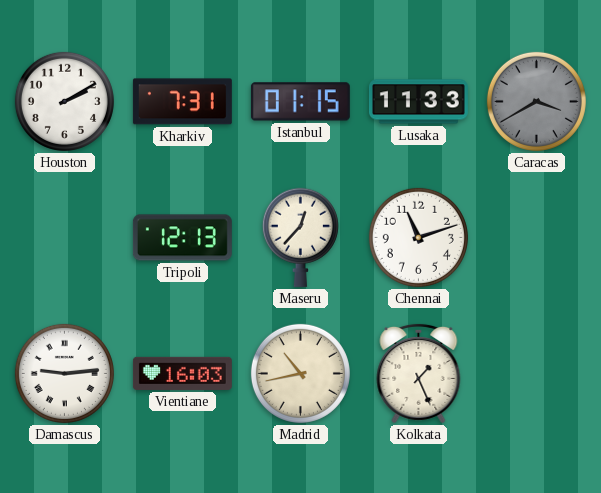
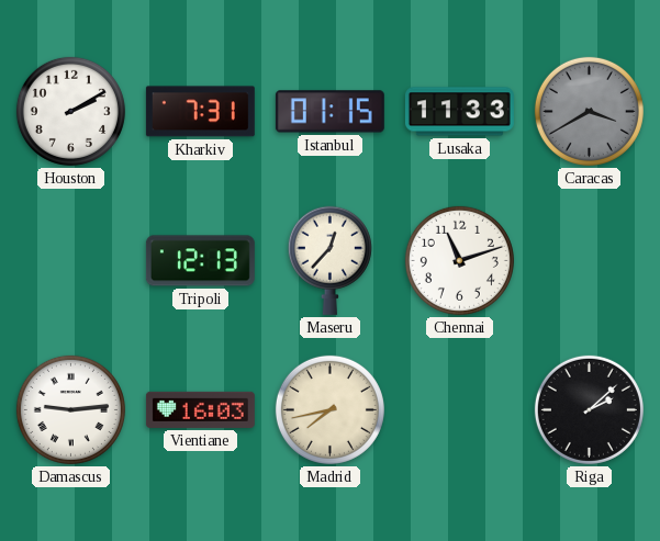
Madrid: 10:43 -> 7:43
Kolkata: 1:26 -> none
Riga: none -> 2:08
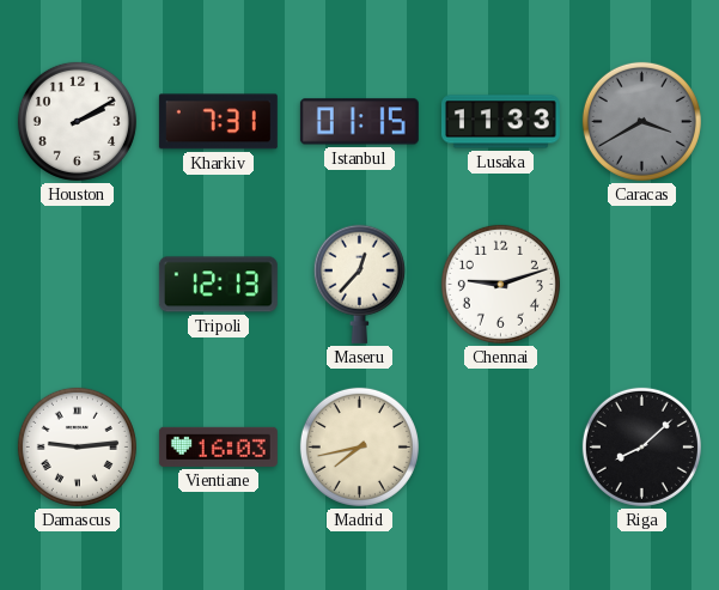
Chennai: 11:12 -> 9:12
Riga: 2:08 -> 8:08
